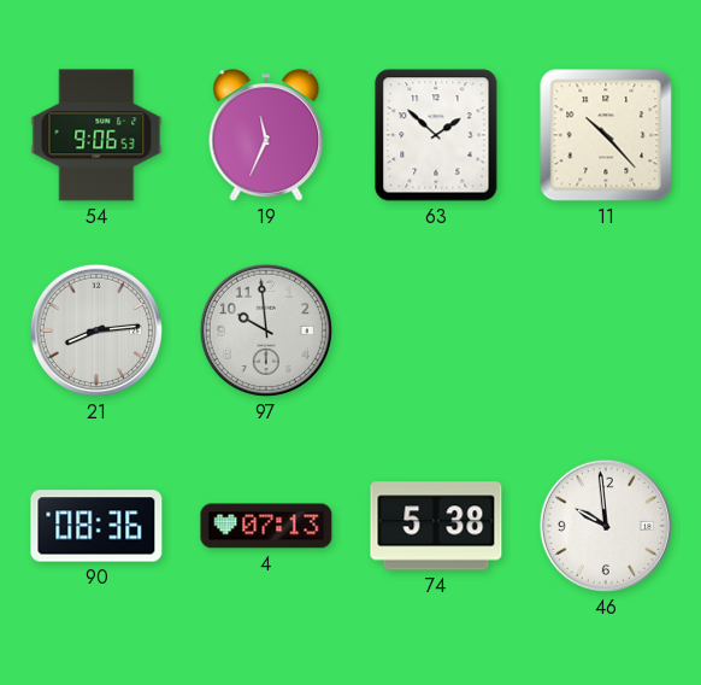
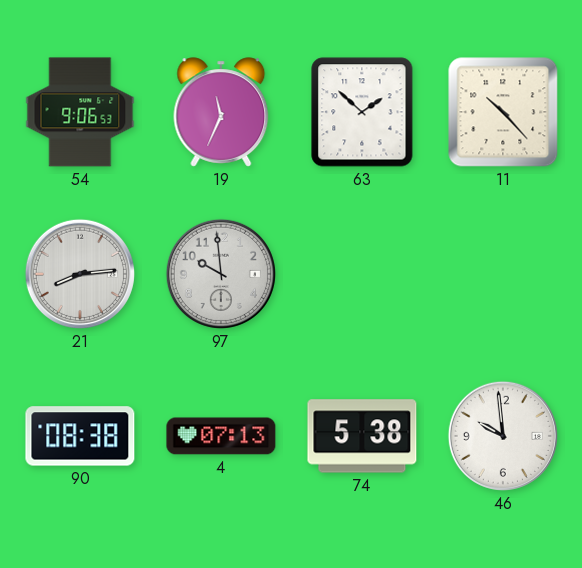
90: 08:36 -> 08:38
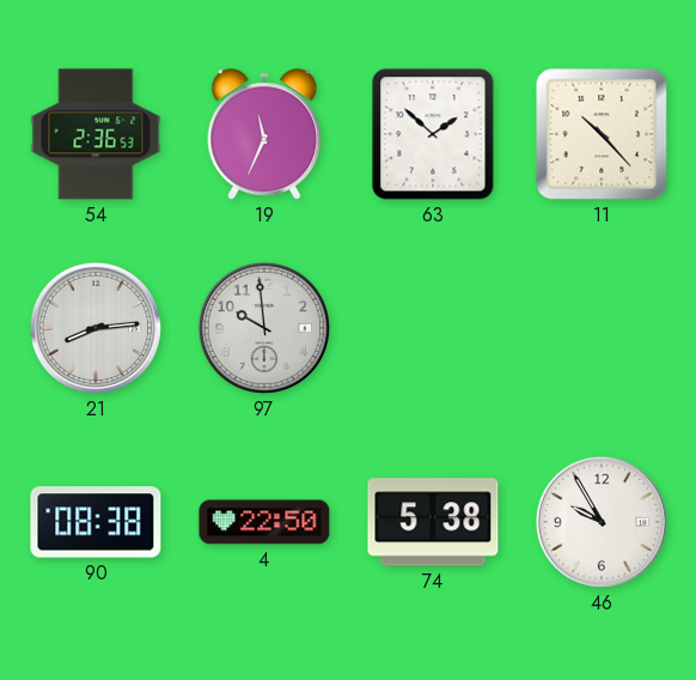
54: 9:06 -> 2:36
4: 07:13 -> 22:50
46: 9:59 -> 9:55
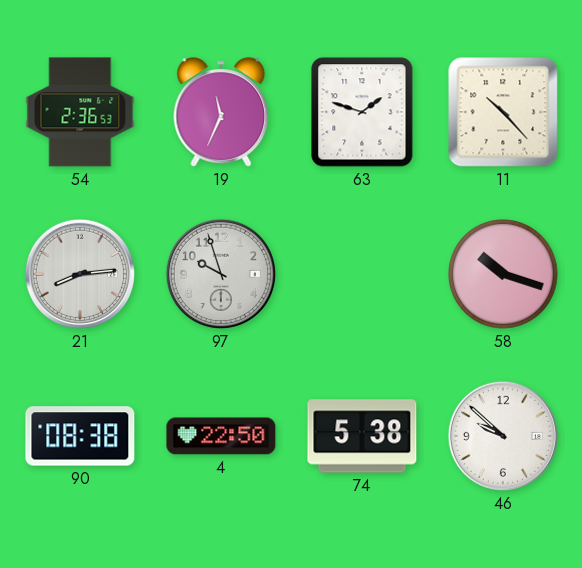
63: 1:52 -> 1:48
97: 9:59 -> 9:57
58: none -> 10:18
46: 9:55 -> 9:52
